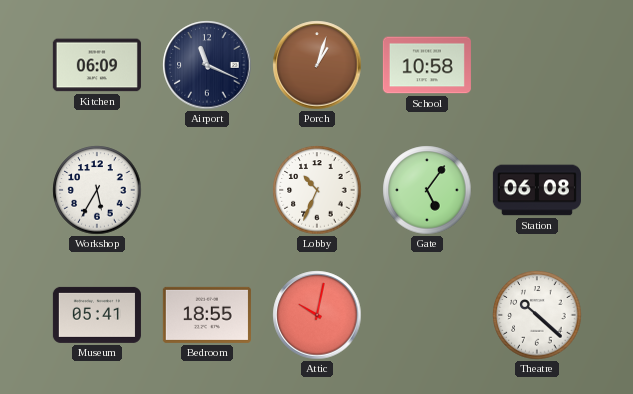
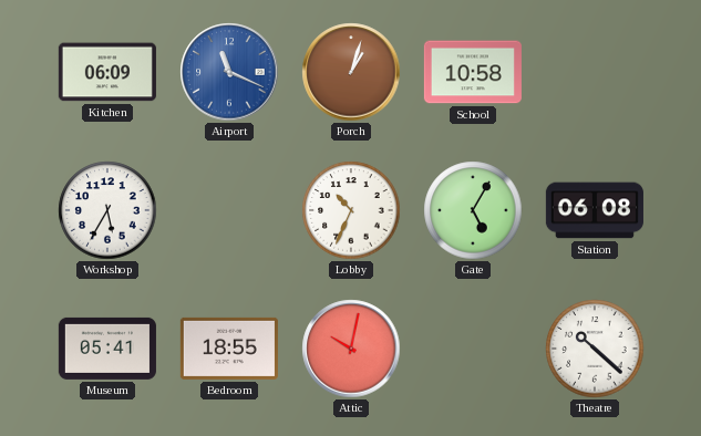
Airport dial: navy -> blue
Gate: 5:06 -> 5:05
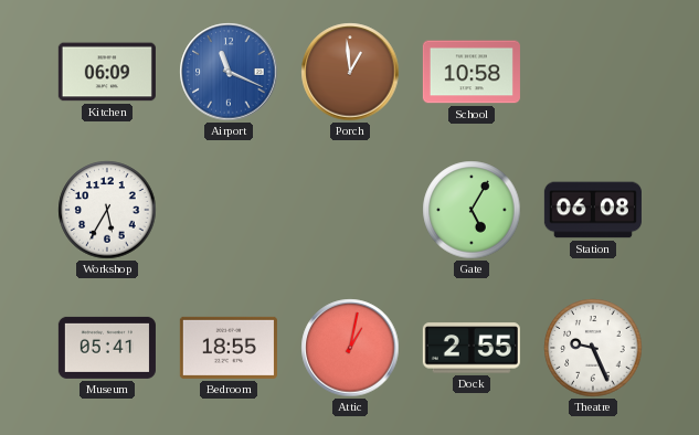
Porch: 1:03 -> 12:59
Lobby: 10:34 -> none
Attic: 10:02 -> 1:02
Dock: none -> 2:55
Theatre: 10:22 -> 9:26
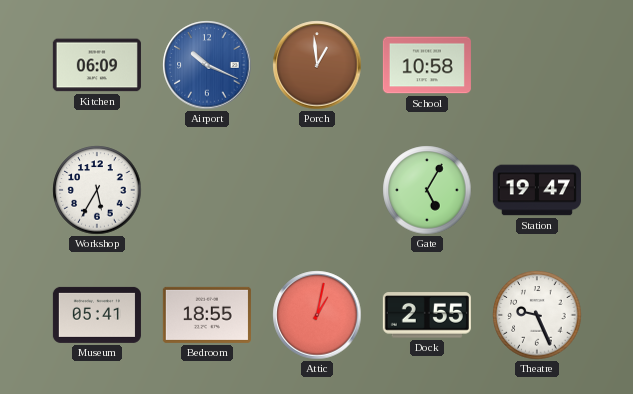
Airport: 11:19 -> 10:19
Station: 06:08 -> 19:47
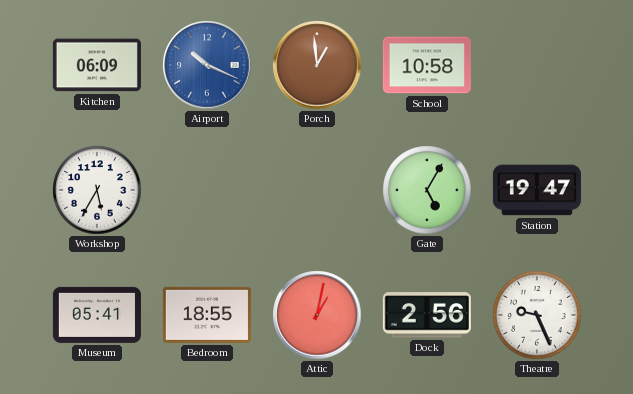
Dock: 2:55 -> 2:56
